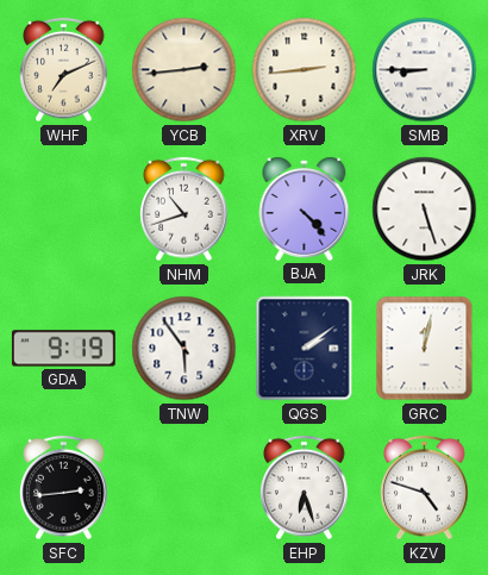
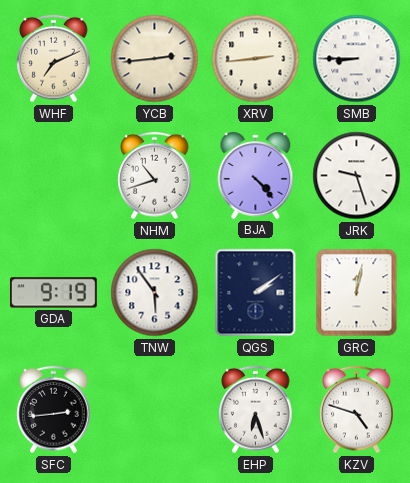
JRK: 5:27 -> 9:27
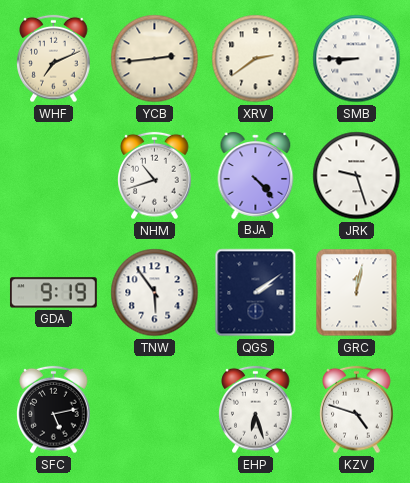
XRV: 2:44 -> 2:39
SFC: 2:44 -> 5:13
